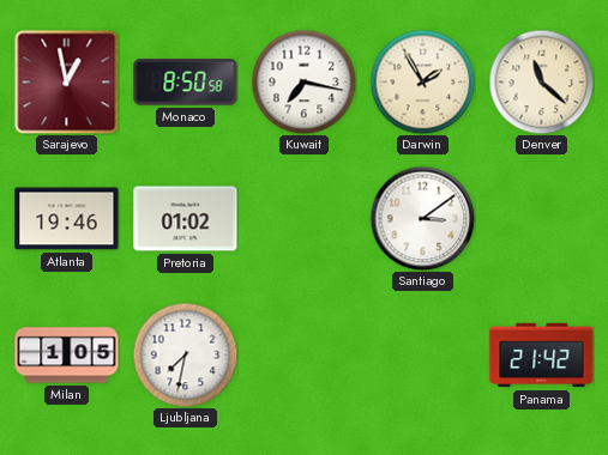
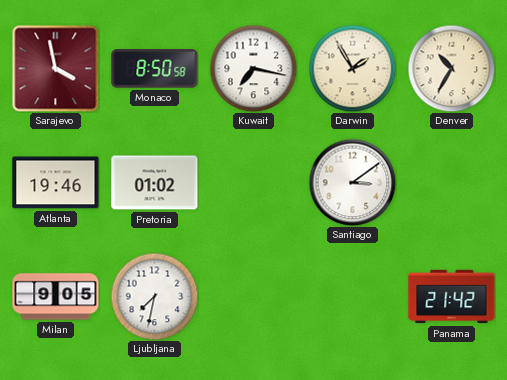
Sarajevo: 12:58 -> 3:58
Denver: 11:22 -> 10:35
Milan: 1:05 -> 9:05
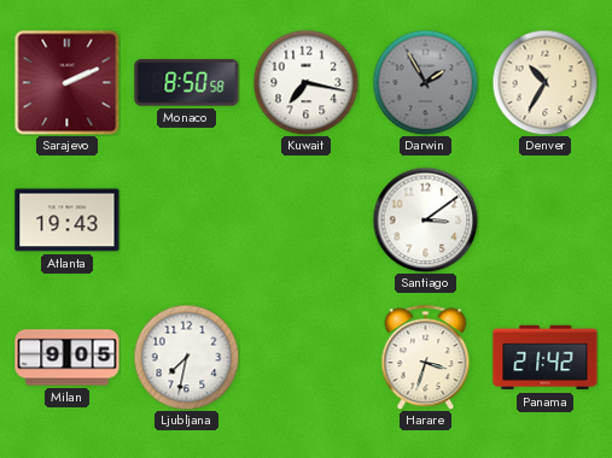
Sarajevo: 3:58 -> 2:11
Darwin dial: cream -> grey
Atlanta: 19:46 -> 19:43
Pretoria: 01:02 -> none
Harare: none -> 3:33
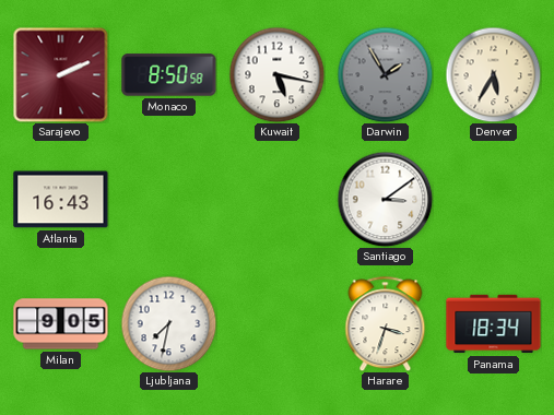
Kuwait: 7:17 -> 5:17
Denver: 10:35 -> 5:35
Atlanta: 19:43 -> 16:43
Panama: 21:42 -> 18:34
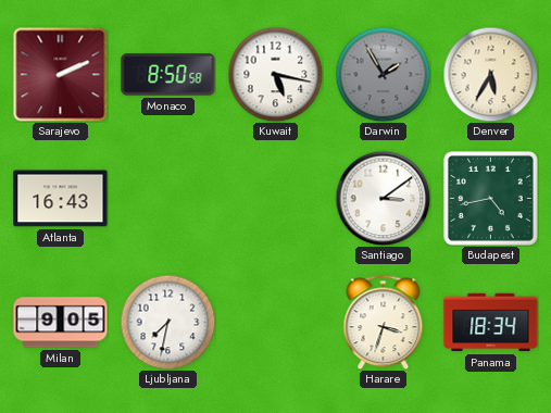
Budapest: none -> 4:43
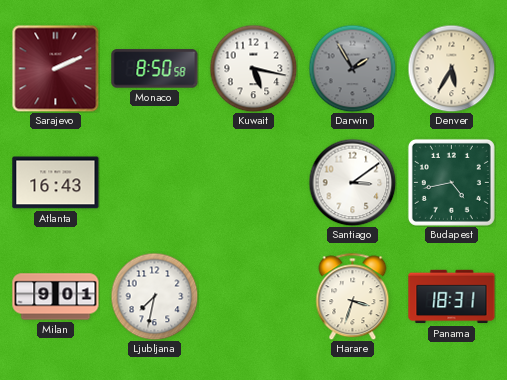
Milan: 9:05 -> 9:01
Panama: 18:34 -> 18:31
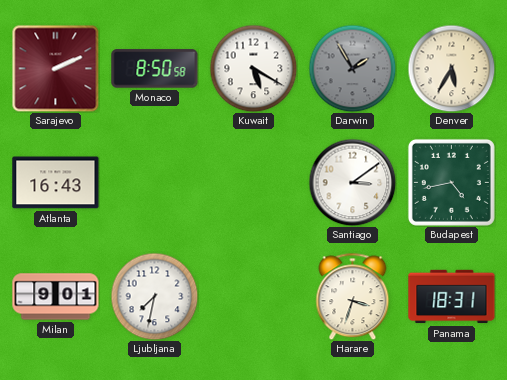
Kuwait: 5:17 -> 5:20
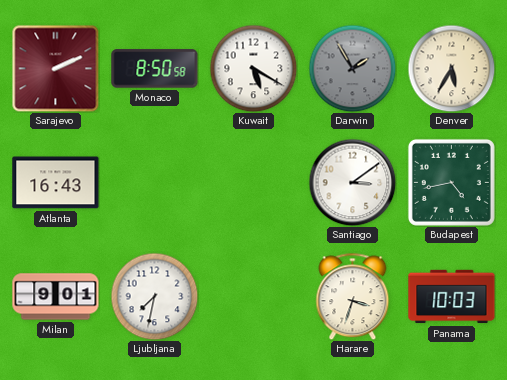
Panama: 18:31 -> 10:03
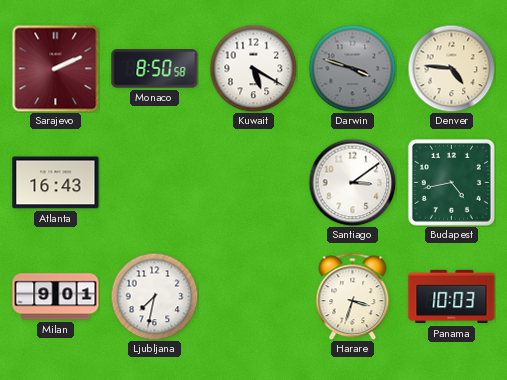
Darwin: 1:55 -> 3:48
Denver: 5:35 -> 4:46
